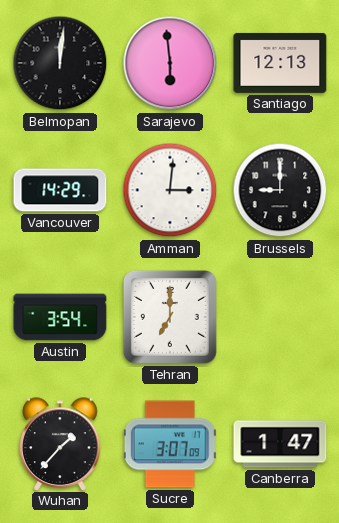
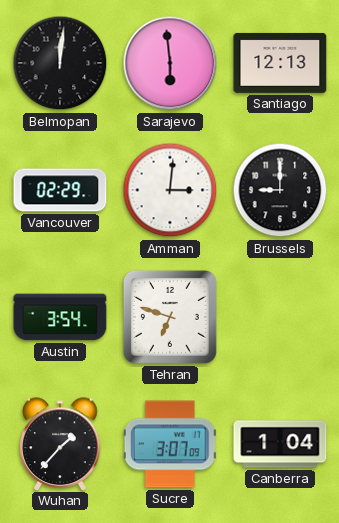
Vancouver: 14:29 -> 02:29
Tehran: 7:00 -> 6:48
Canberra: 1:47 -> 1:04
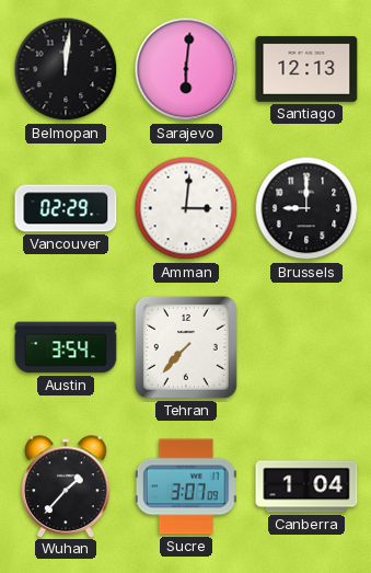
Sarajevo: 5:59 -> 6:01
Tehran: 6:48 -> 7:37
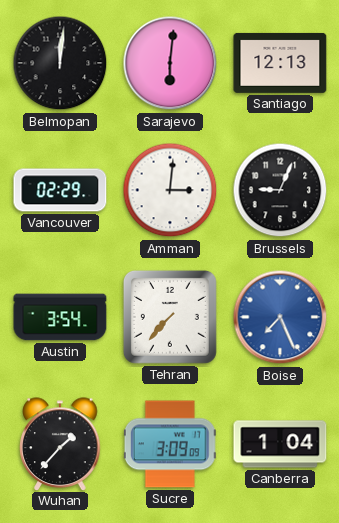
Brussels: 9:00 -> 9:04
Boise: none -> 7:26
Sucre: 3:07 -> 3:09
